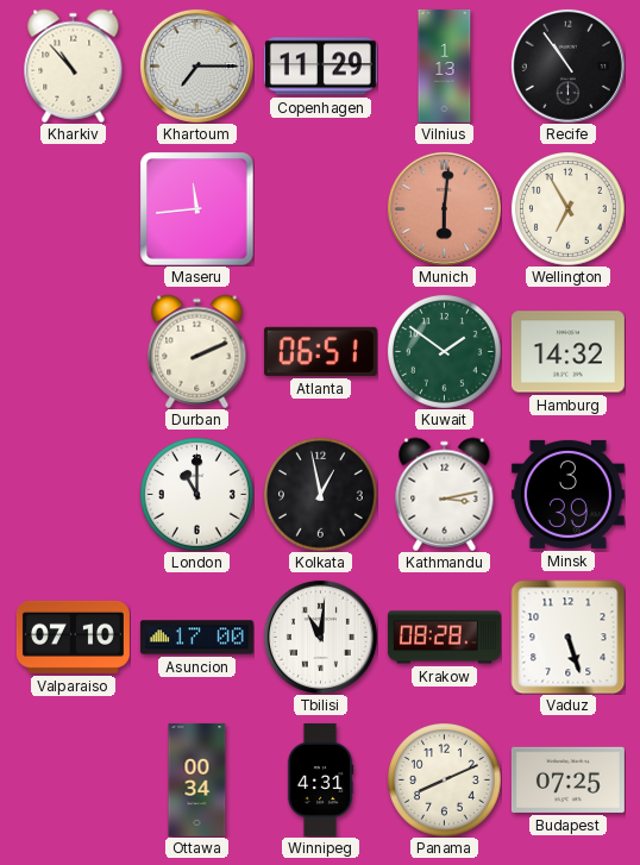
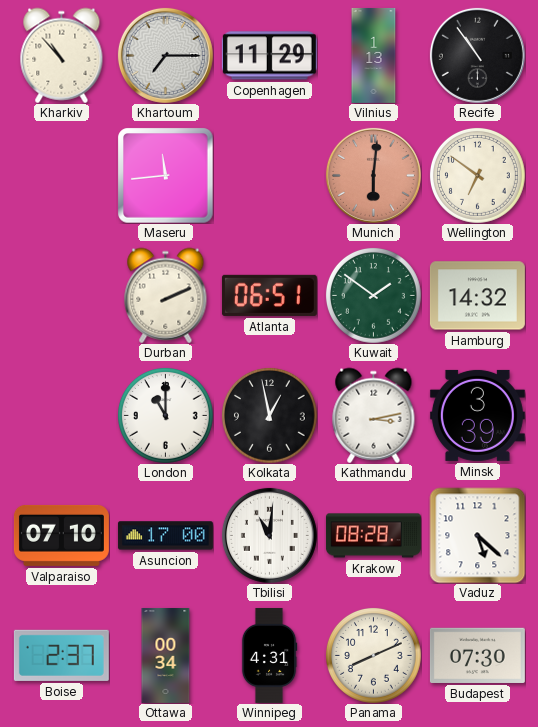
Wellington: 6:55 -> 6:51
Vaduz: 5:27 -> 5:22
Boise: none -> 2:37
Budapest: 07:25 -> 07:30
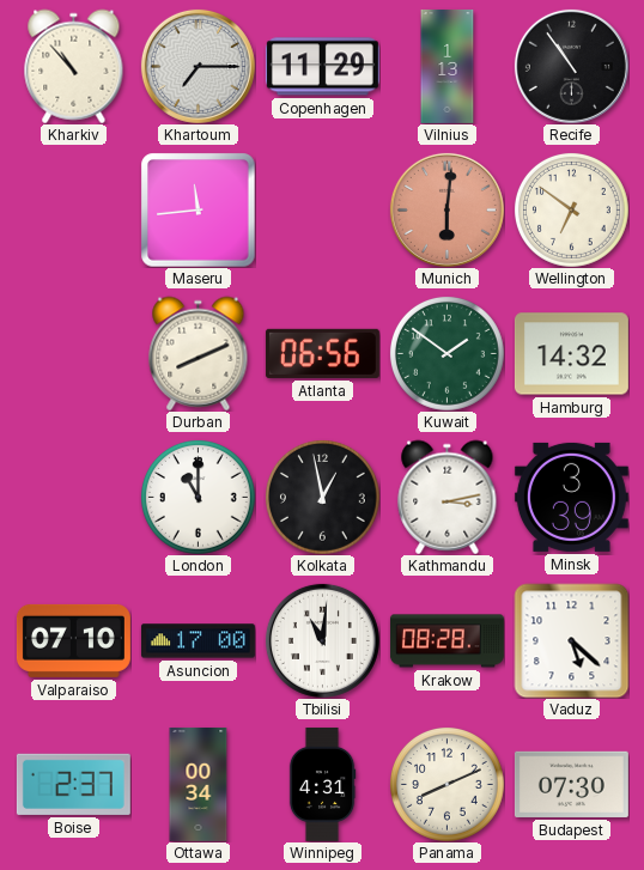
Durban: 2:11 -> 8:11
Atlanta: 06:51 -> 06:56
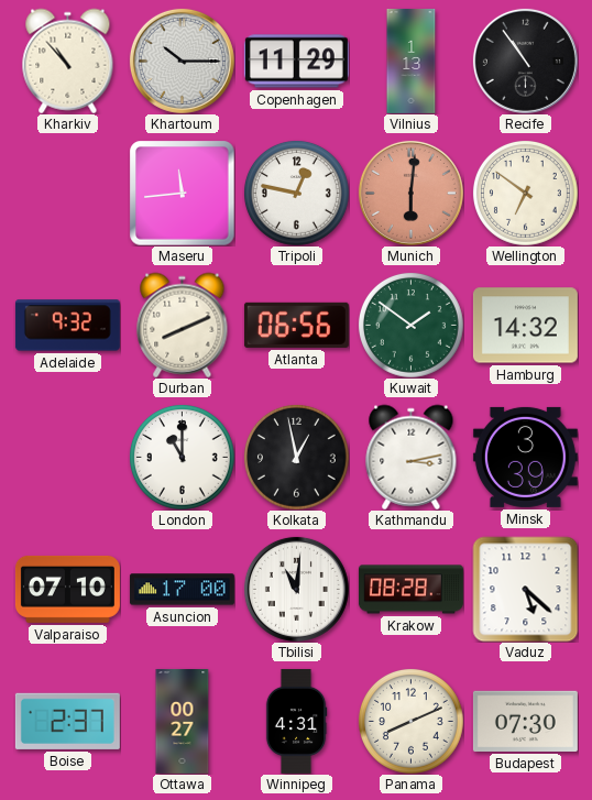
Khartoum: 7:15 -> 10:15
Tripoli: none -> 12:47
Adelaide: none -> 9:32
Ottawa: 00:34 -> 00:27
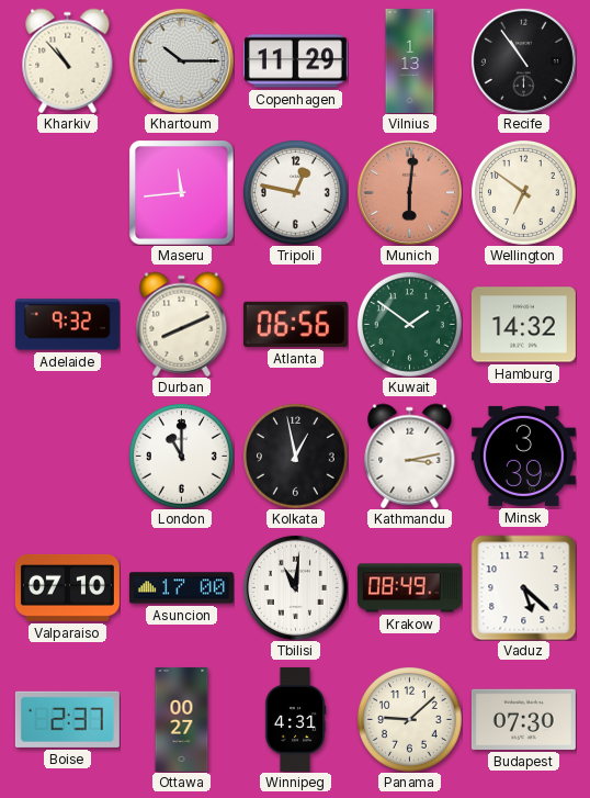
Krakow: 08:28 -> 08:49
Panama: 8:11 -> 9:08
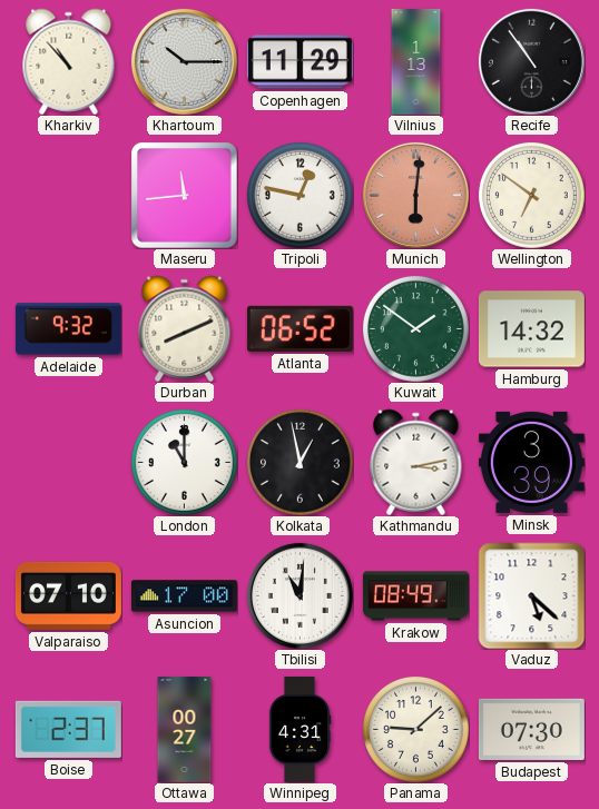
Atlanta: 06:56 -> 06:52
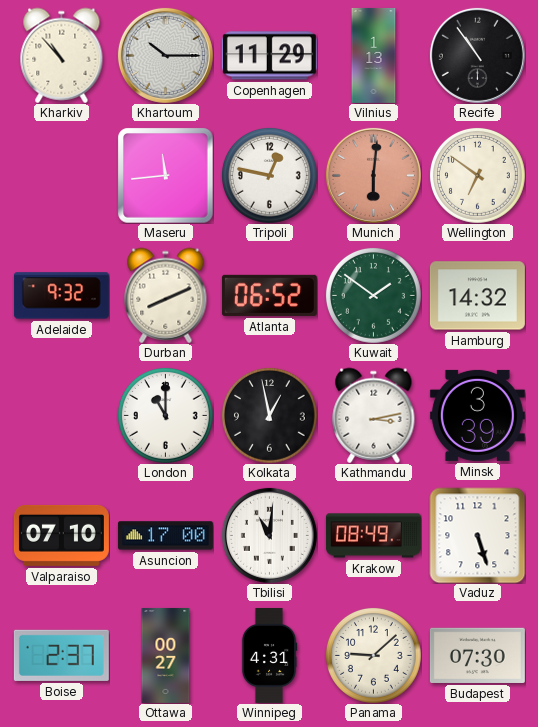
Vaduz: 5:22 -> 5:27
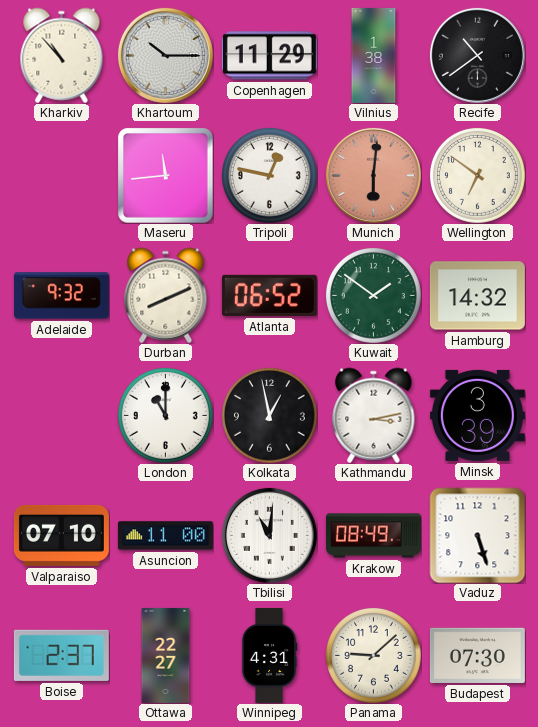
Vilnius: 1:13 -> 1:38
Recife: 10:54 -> 10:39
Asuncion: 17:00 -> 11:00
Ottawa: 00:27 -> 22:27
